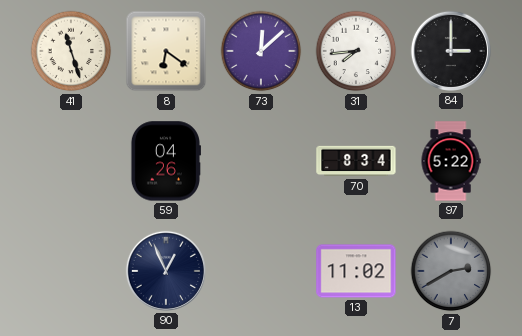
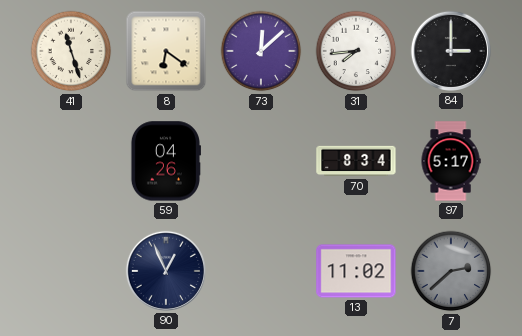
97: 5:22 -> 5:17
7: 2:40 -> 2:38
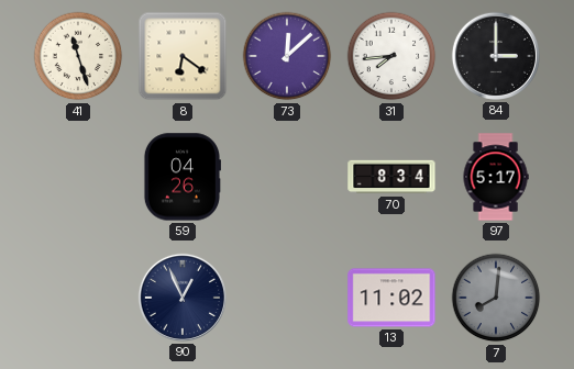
7: 2:38 -> 8:01
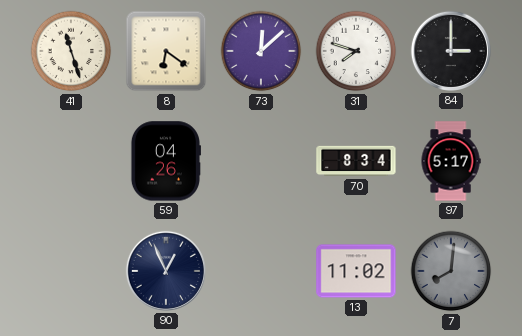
31: 7:44 -> 7:48
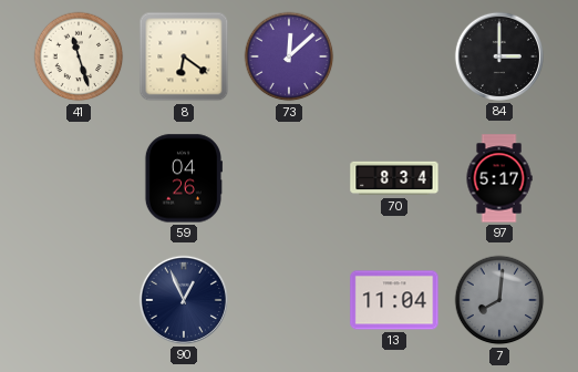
31: 7:48 -> none
13: 11:02 -> 11:04
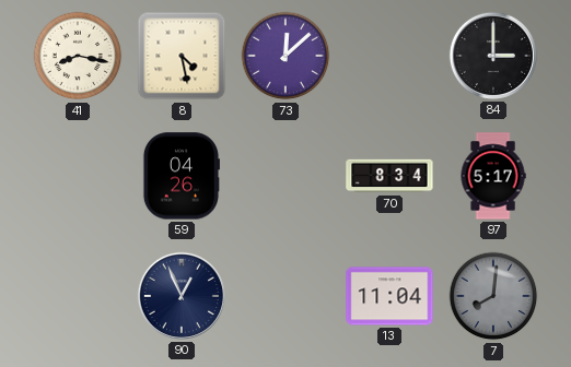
41: 11:27 -> 8:17
8: 6:21 -> 4:28
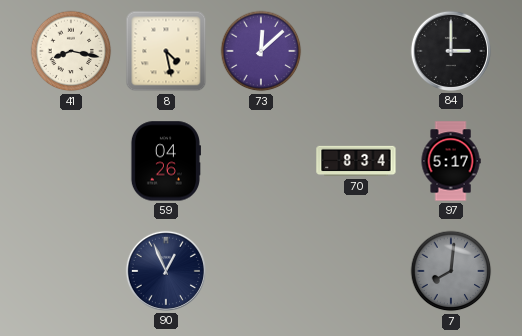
13: 11:04 -> none
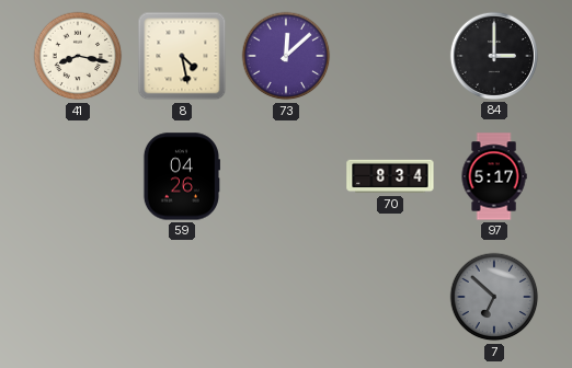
90: 12:56 -> none
7: 8:01 -> 6:52
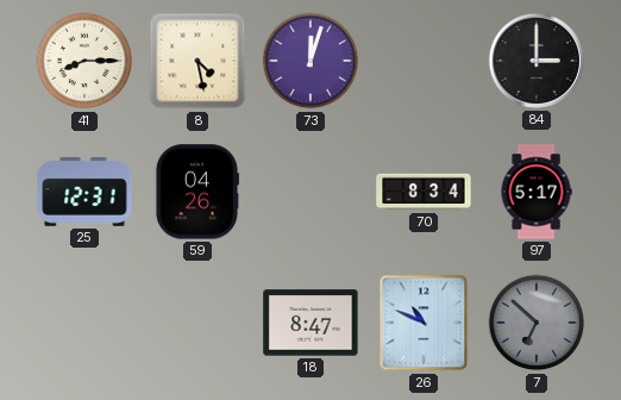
41: 8:17 -> 8:15
73: 12:08 -> 12:03
25: none -> 12:31
18: none -> 8:47
26: none -> 10:49
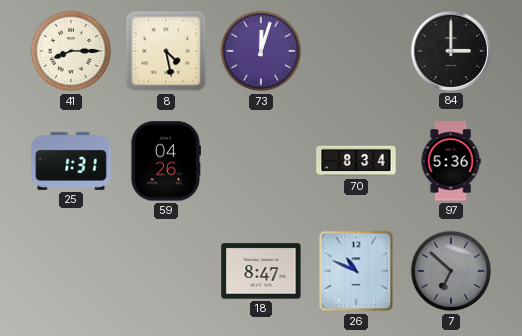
25: 12:31 -> 1:31
97: 5:17 -> 5:36
